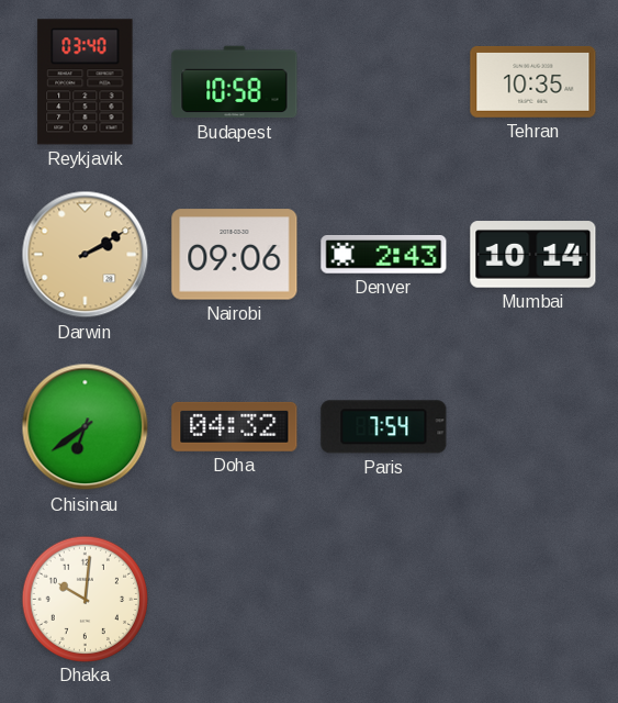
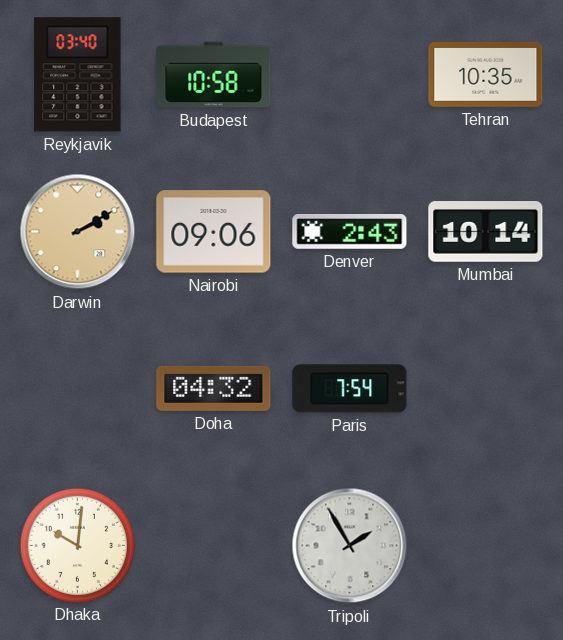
Chisinau: 6:39 -> none
Tripoli: none -> 1:55
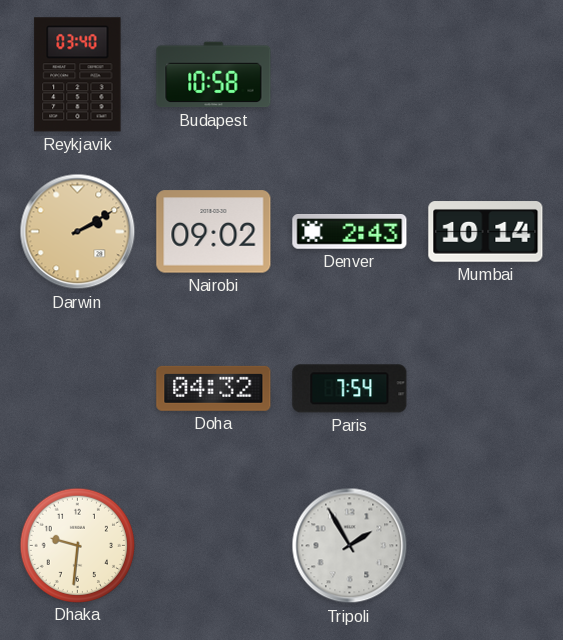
Tehran: 10:35 -> none
Nairobi: 09:06 -> 09:02
Dhaka: 10:01 -> 9:31
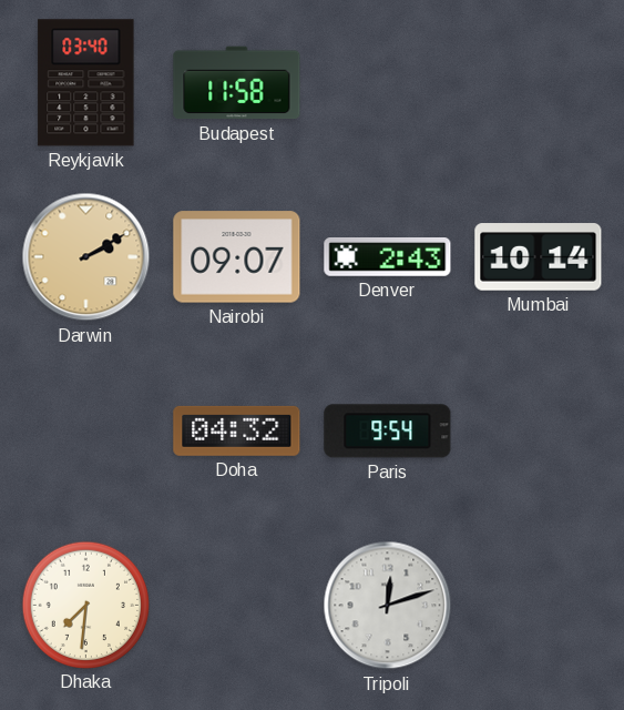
Budapest: 10:58 -> 11:58
Nairobi: 09:02 -> 09:07
Paris: 7:54 -> 9:54
Dhaka: 9:31 -> 7:31
Tripoli: 1:55 -> 12:12
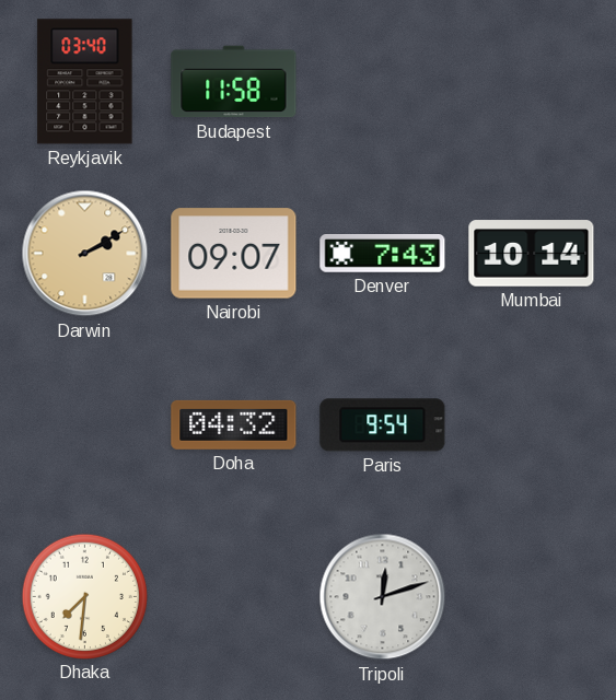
Denver: 2:43 -> 7:43
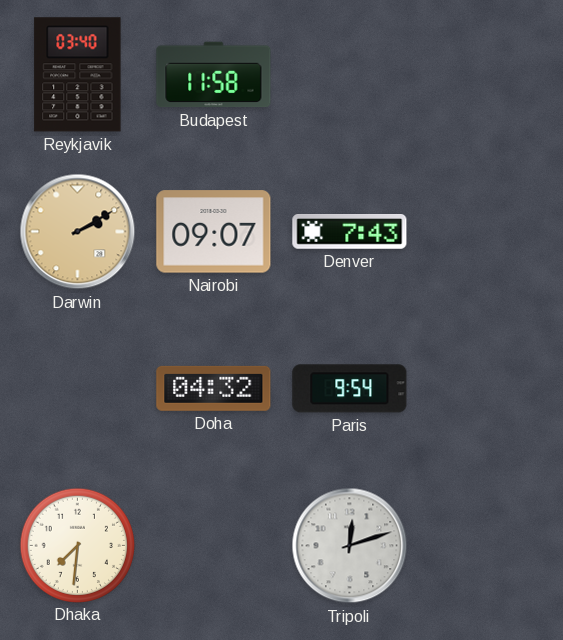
Mumbai: 10:14 -> none
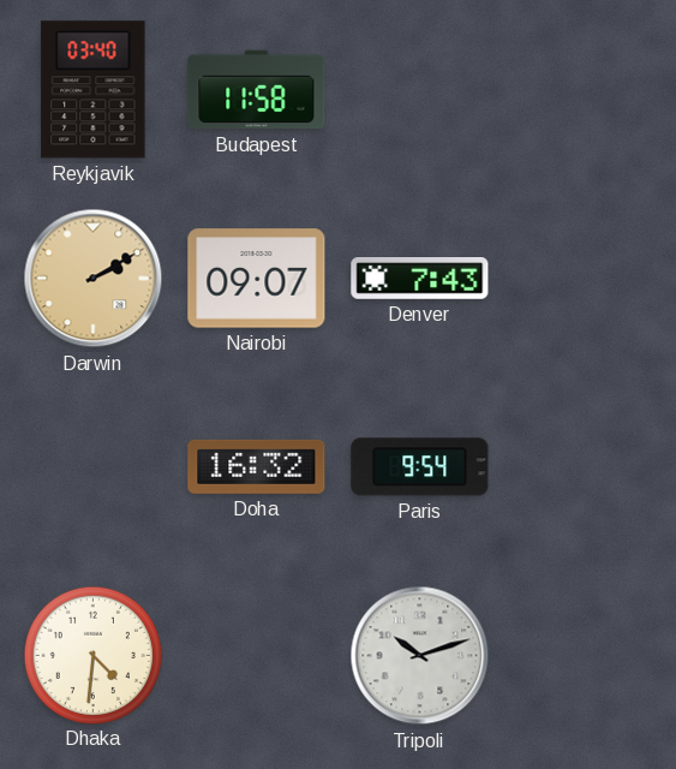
Doha: 04:32 -> 16:32
Dhaka: 7:31 -> 4:31
Tripoli: 12:12 -> 10:12
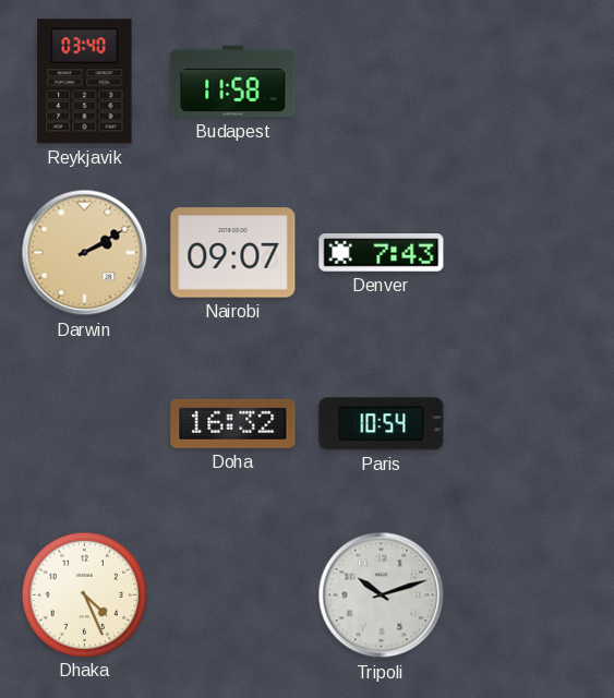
Paris: 9:54 -> 10:54
Dhaka: 4:31 -> 4:26
